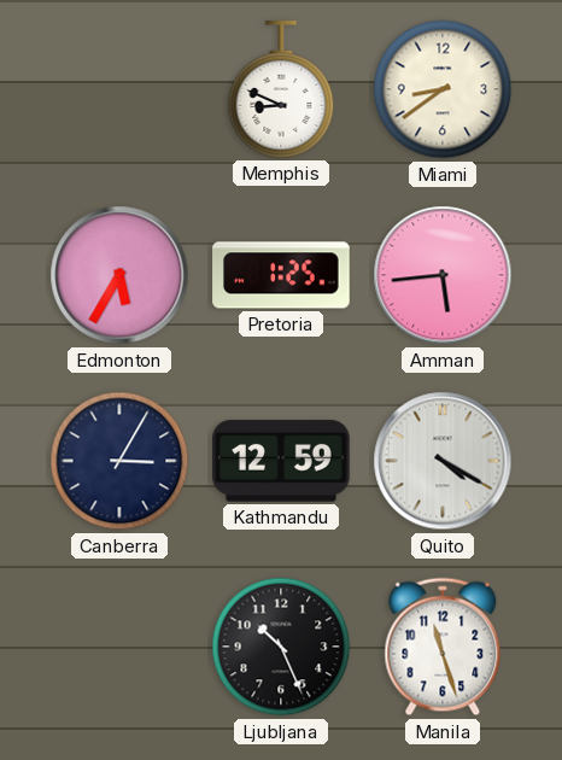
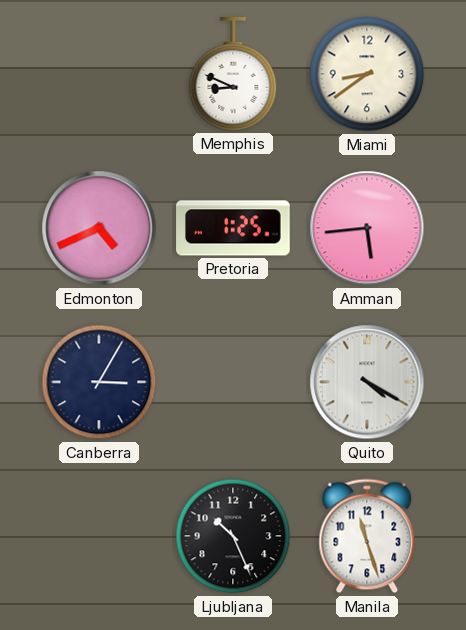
Edmonton: 5:35 -> 4:41
Kathmandu: 12:59 -> none
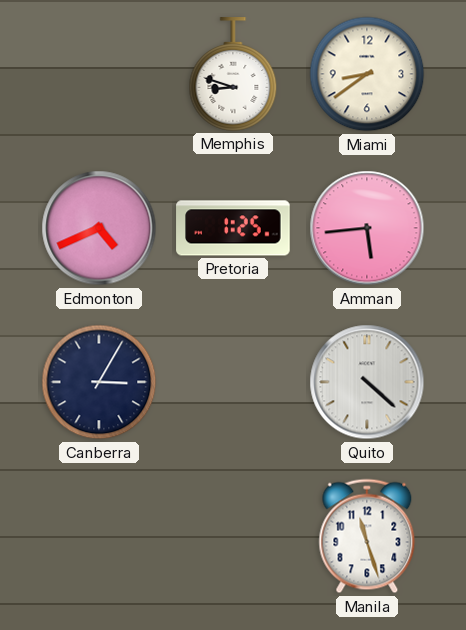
Memphis: 8:49 -> 8:48
Quito: 4:20 -> 4:22
Ljubljana: 10:26 -> none
